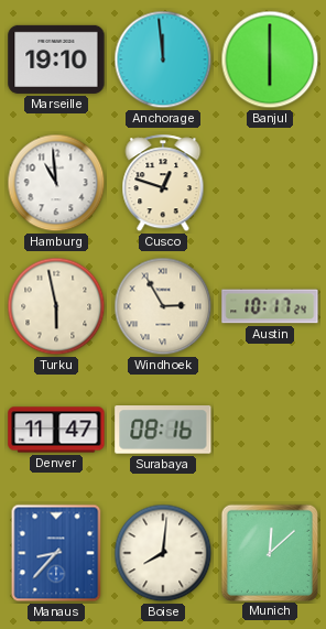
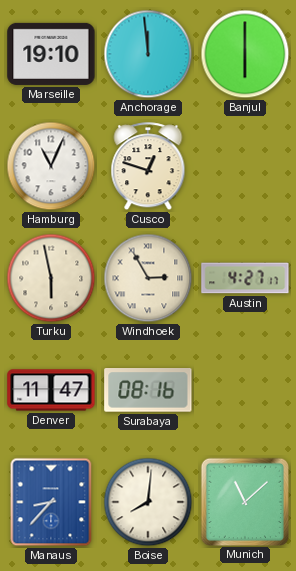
Hamburg: 10:59 -> 11:04
Austin: 10:17 -> 4:27
Munich: 12:08 -> 11:08
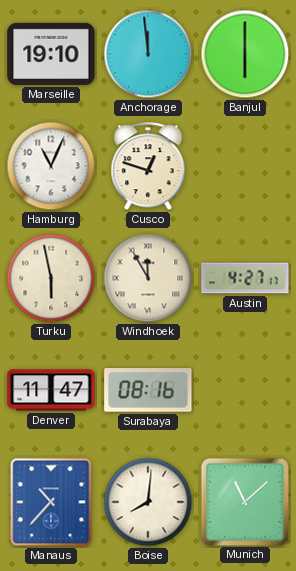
Windhoek: 2:55 -> 11:55
Manaus: 8:37 -> 10:37
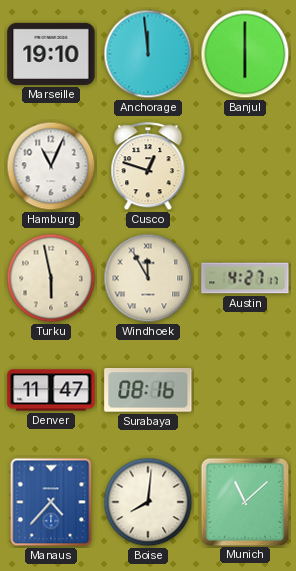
Manaus: 10:37 -> 4:37
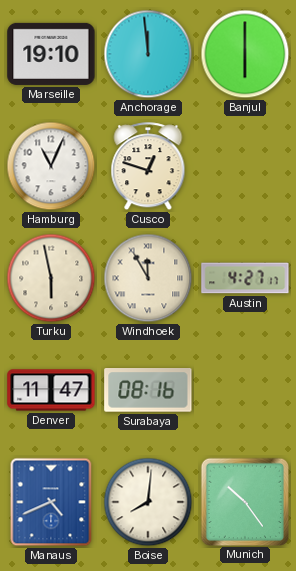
Manaus: 4:37 -> 4:41
Munich: 11:08 -> 10:24
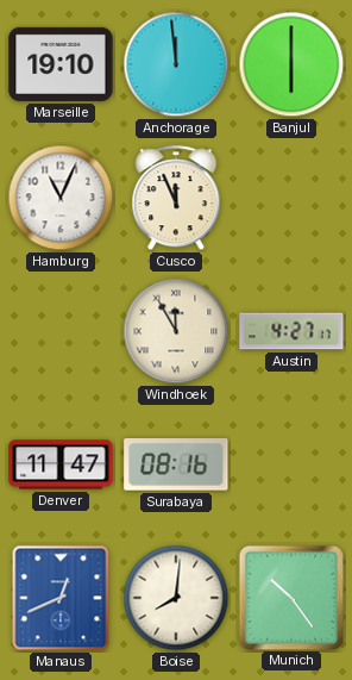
Cusco: 12:48 -> 11:56
Turku: 5:58 -> none
Manaus: 4:41 -> 12:41
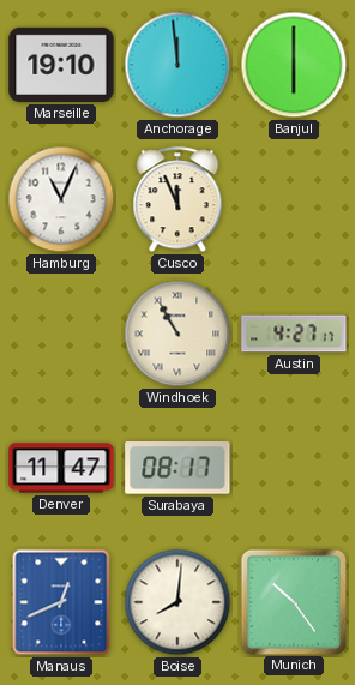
Windhoek: 11:55 -> 10:55
Surabaya: 08:16 -> 08:17
